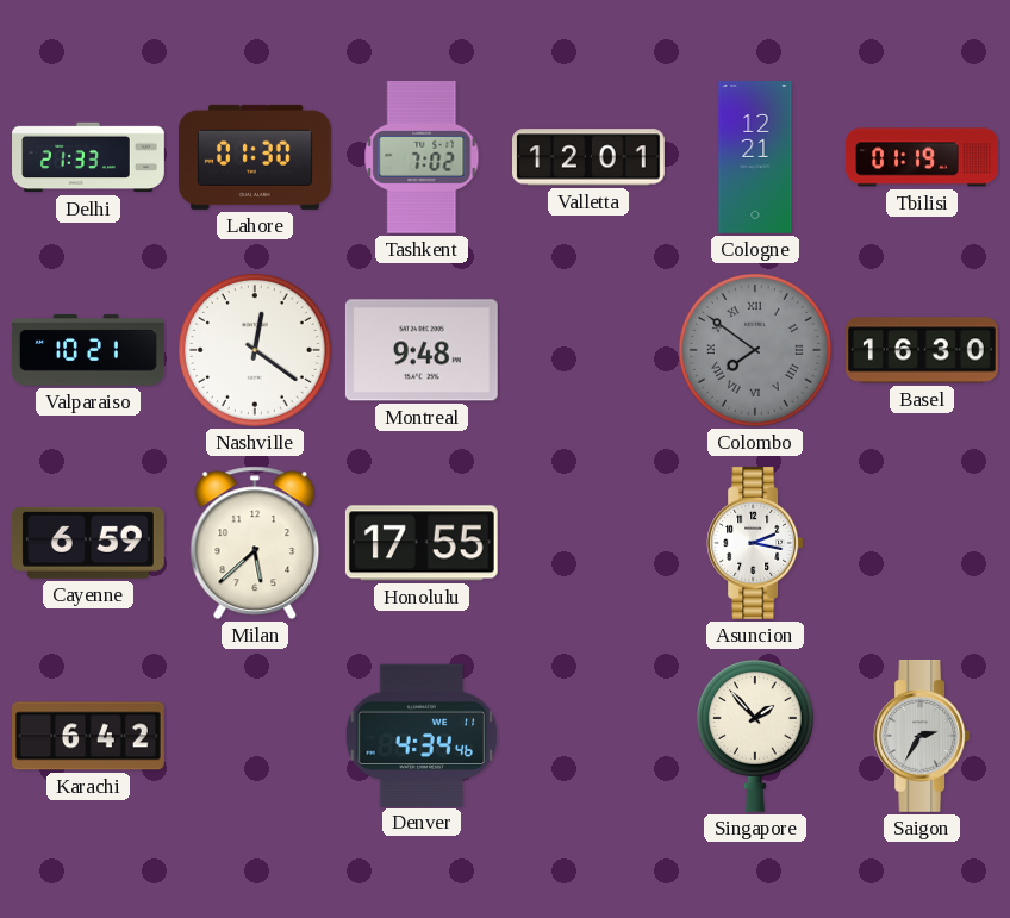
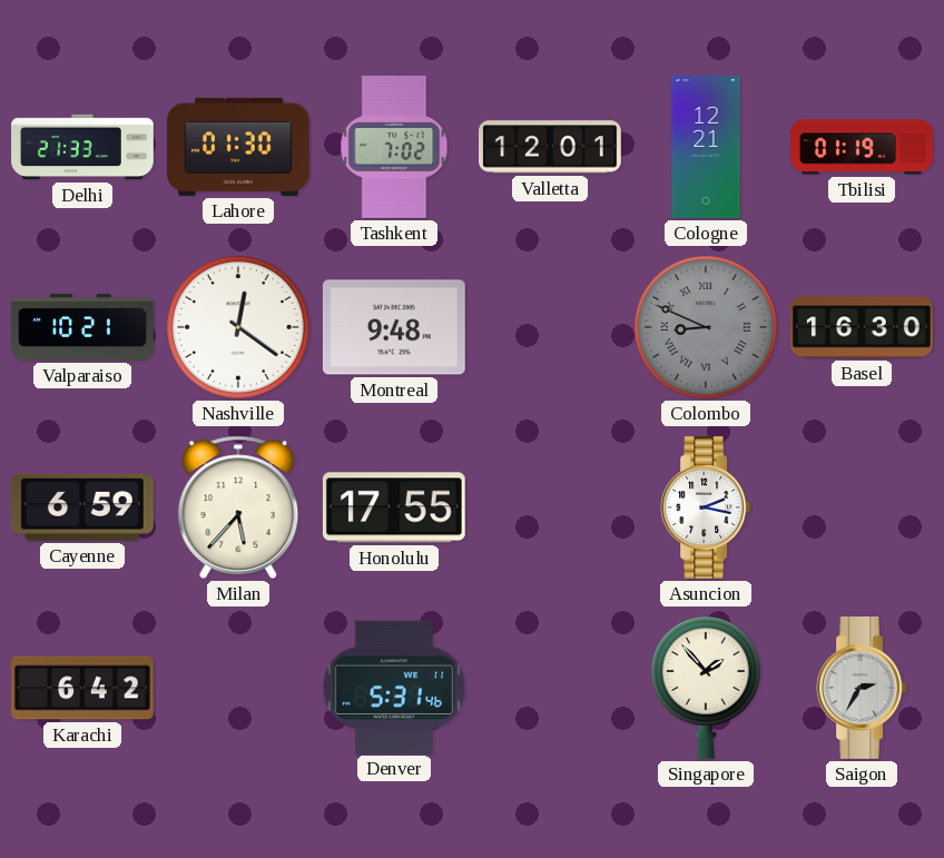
Colombo: 7:51 -> 8:49
Milan: 5:38 -> 5:37
Denver: 4:34 -> 5:31
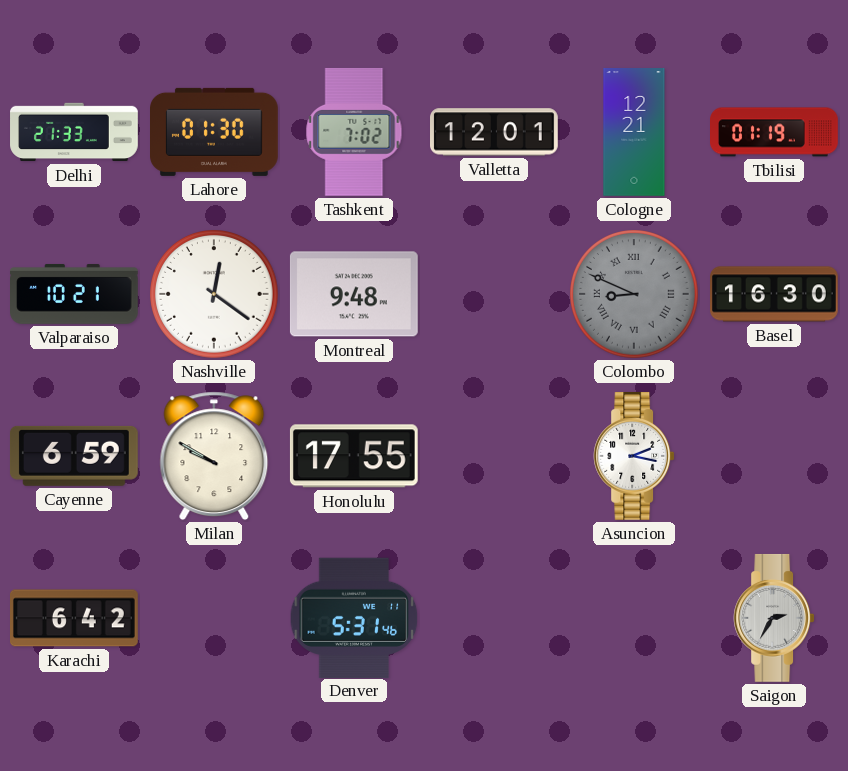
Milan: 5:37 -> 9:50
Singapore: 1:53 -> none
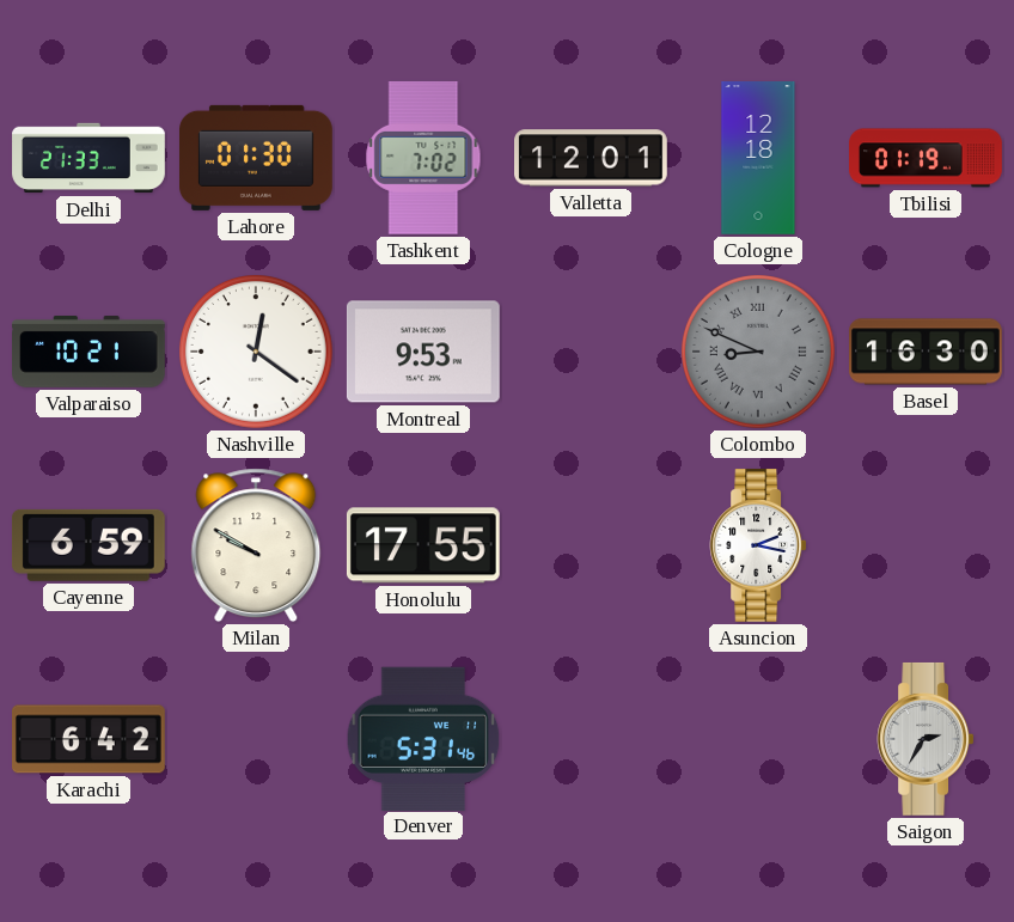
Cologne: 12:21 -> 12:18
Montreal: 9:48 -> 9:53
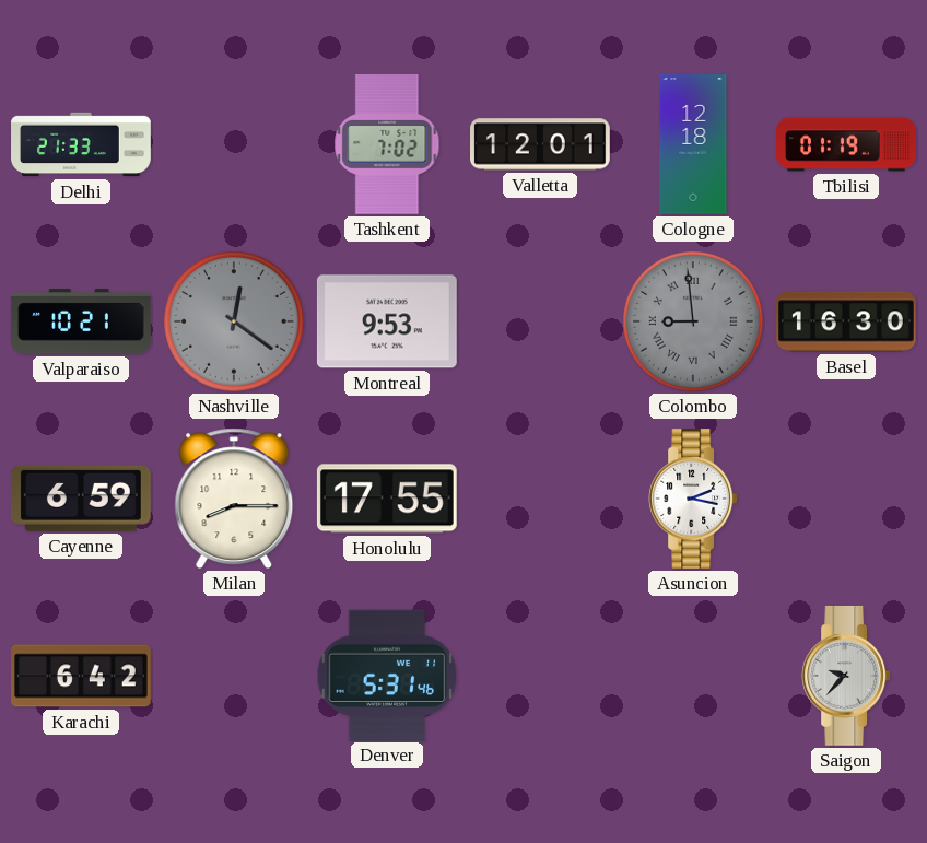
Lahore: 01:30 -> none
Nashville dial: white -> grey
Colombo: 8:49 -> 8:59
Milan: 9:50 -> 8:15
Saigon: 2:35 -> 9:37
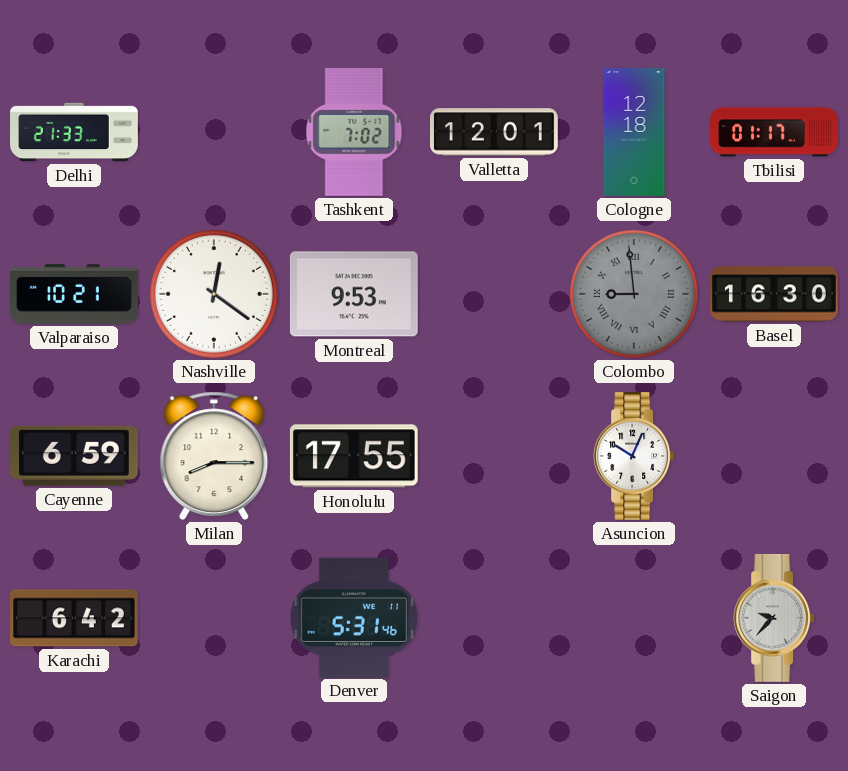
Tbilisi: 01:19 -> 01:17
Nashville dial: grey -> white
Asuncion: 2:17 -> 10:04
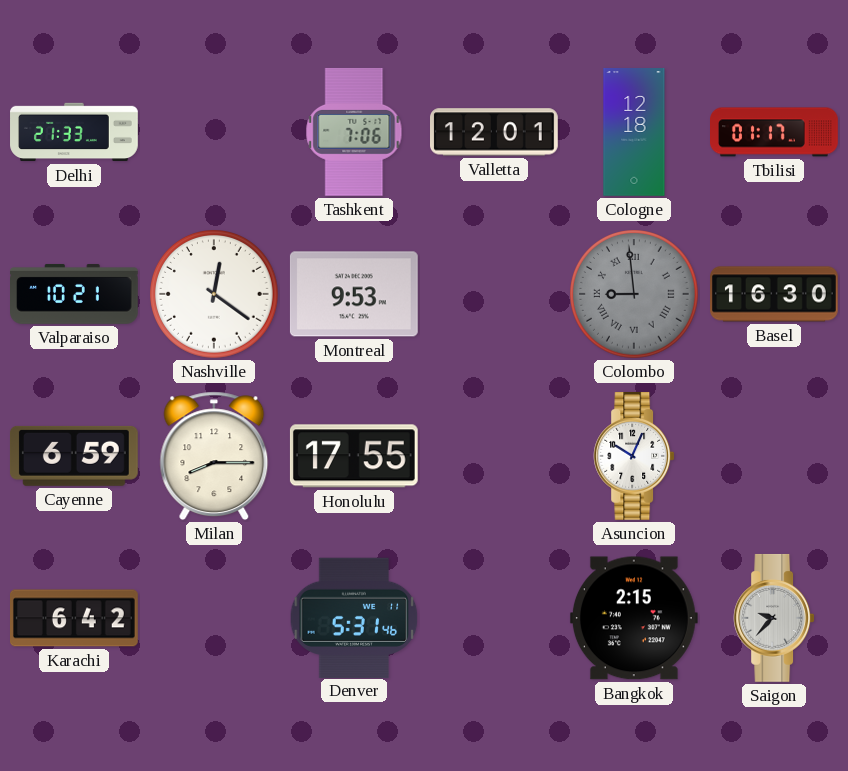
Tashkent: 7:02 -> 7:06
Bangkok: none -> 2:15
